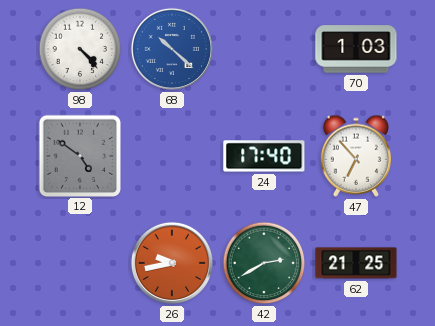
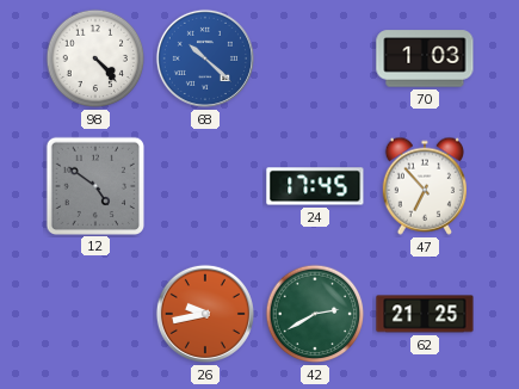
24: 17:40 -> 17:45
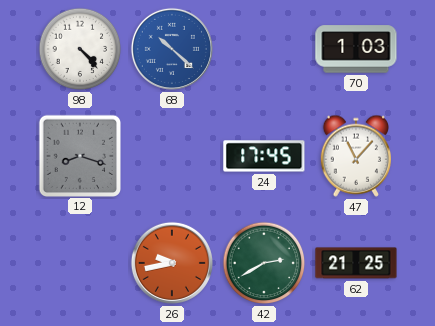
12: 4:51 -> 8:18
47: 6:53 -> 11:07
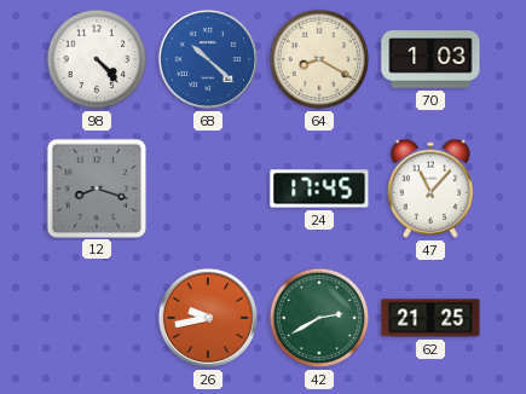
64: none -> 8:20
